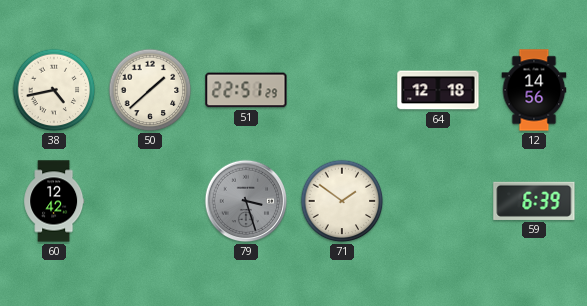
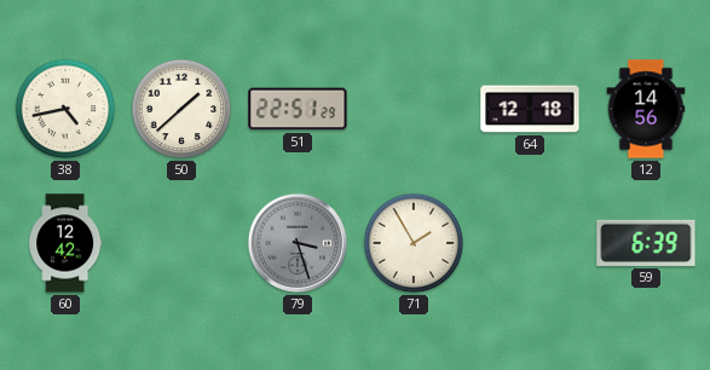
71: 1:51 -> 1:55
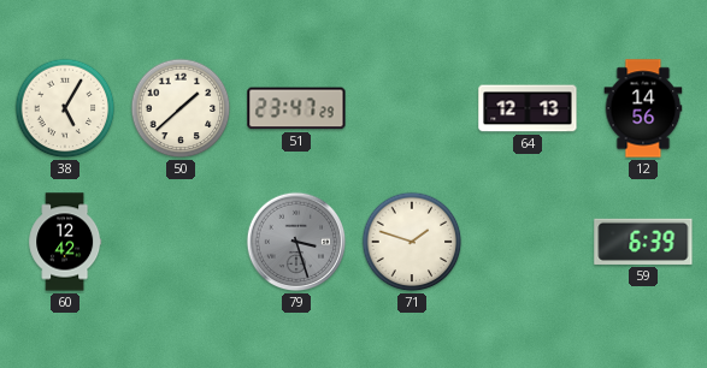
38: 4:43 -> 5:05
51: 22:51 -> 23:47
64: 12:18 -> 12:13
71: 1:55 -> 1:48
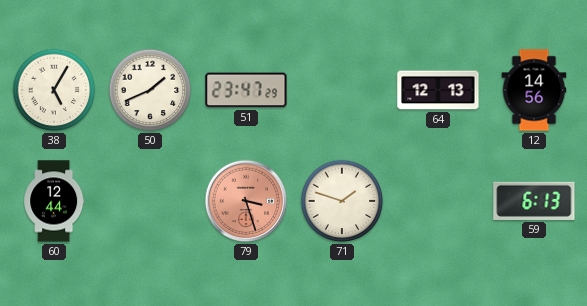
50: 1:38 -> 1:41
60: 12:42 -> 12:44
79 dial: grey -> salmon
59: 6:39 -> 6:13
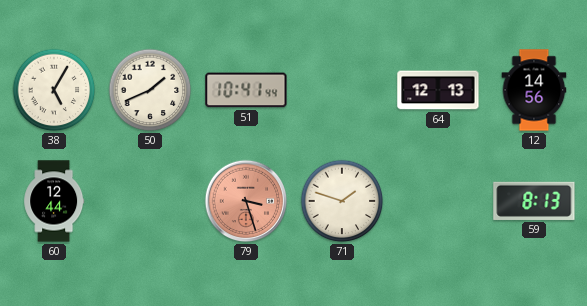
51: 23:47 -> 10:41
59: 6:13 -> 8:13
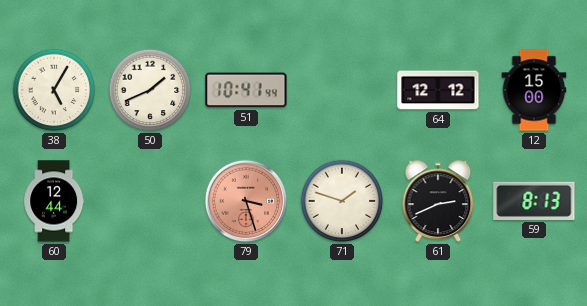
64: 12:13 -> 12:12
12: 14:56 -> 15:00
61: none -> 2:41
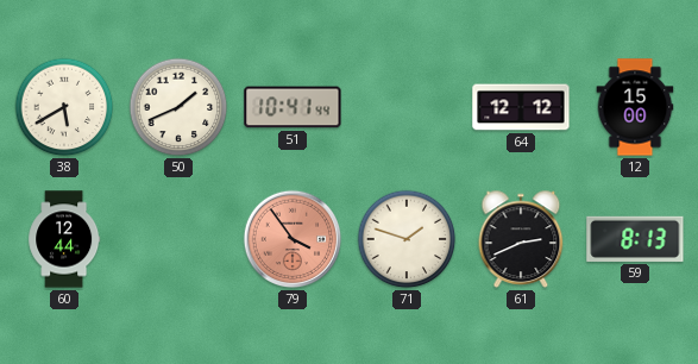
38: 5:05 -> 5:40
79: 3:27 -> 3:54
